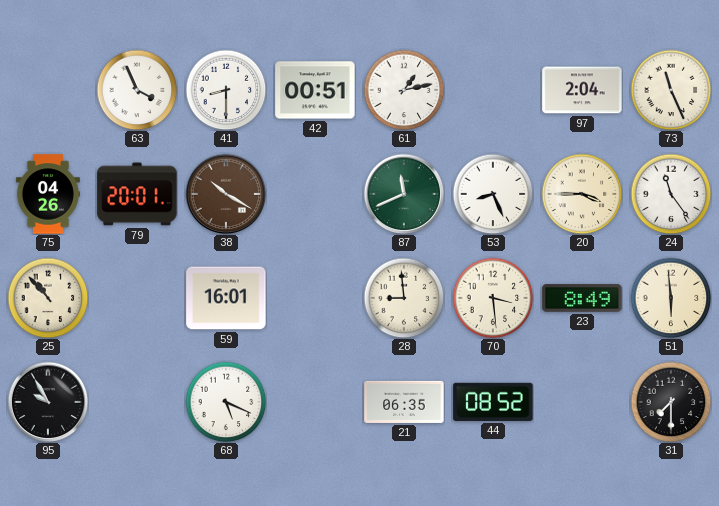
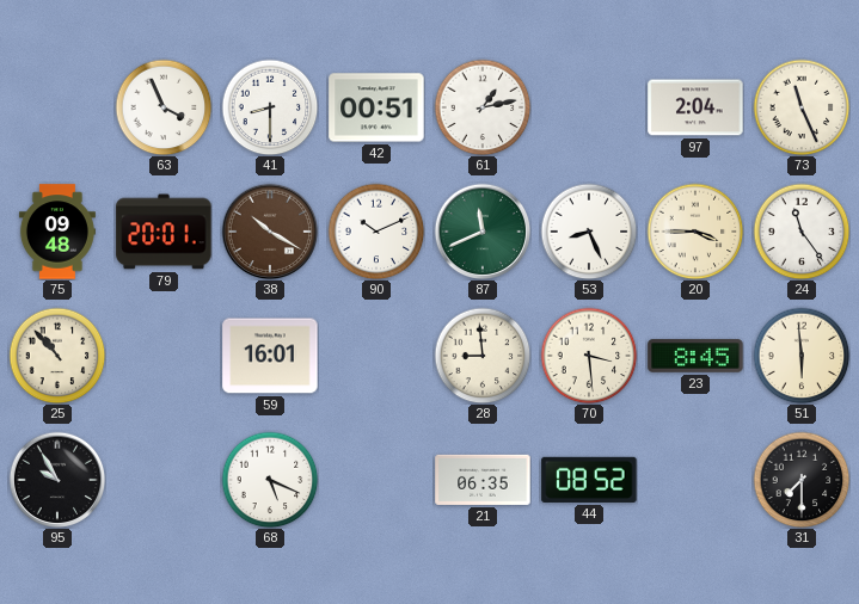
75: 04:26 -> 09:48
90: none -> 10:11
23: 8:49 -> 8:45
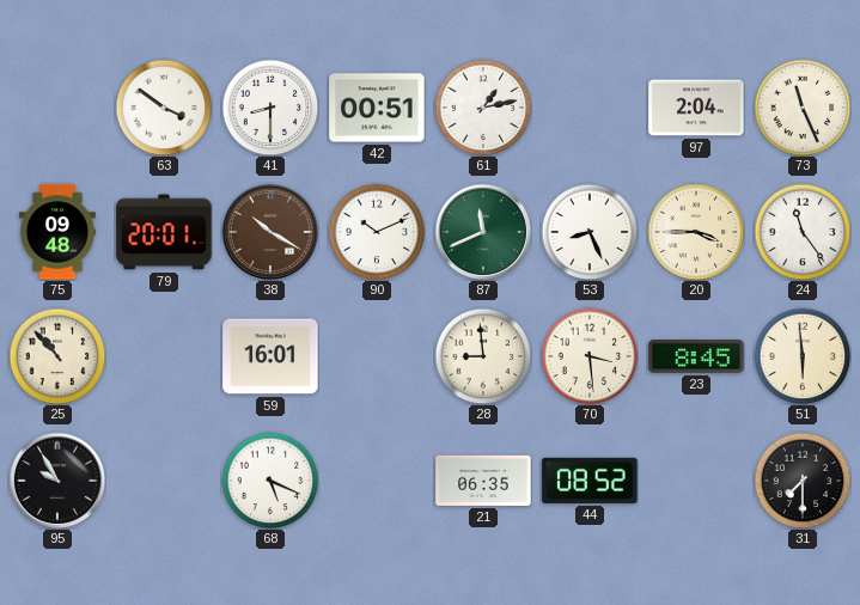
63: 3:56 -> 3:51
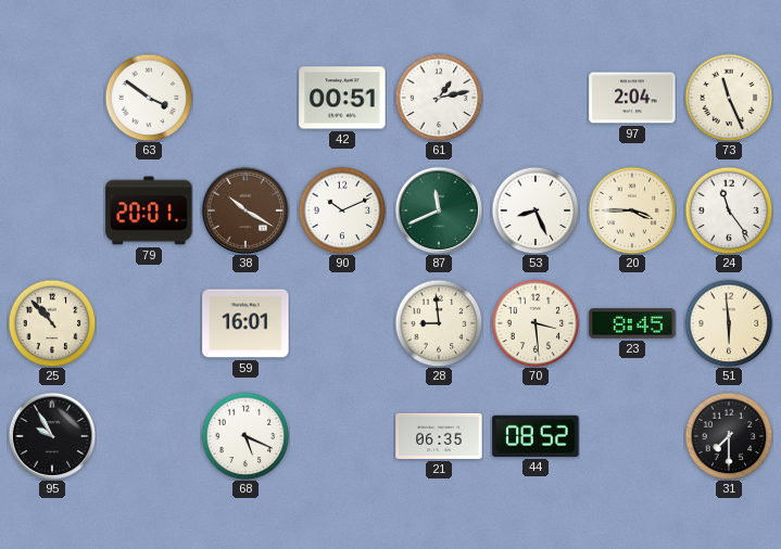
41: 8:30 -> none
75: 09:48 -> none
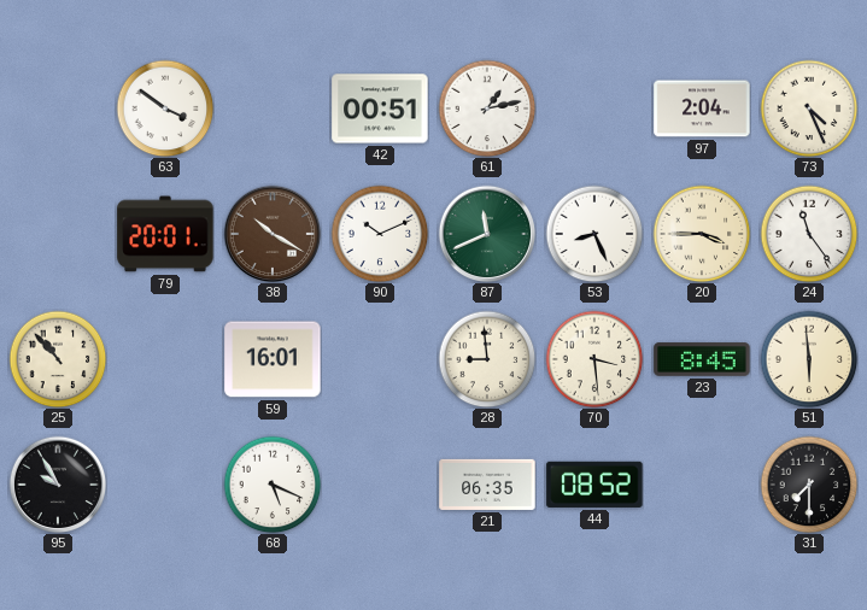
73: 11:26 -> 4:26
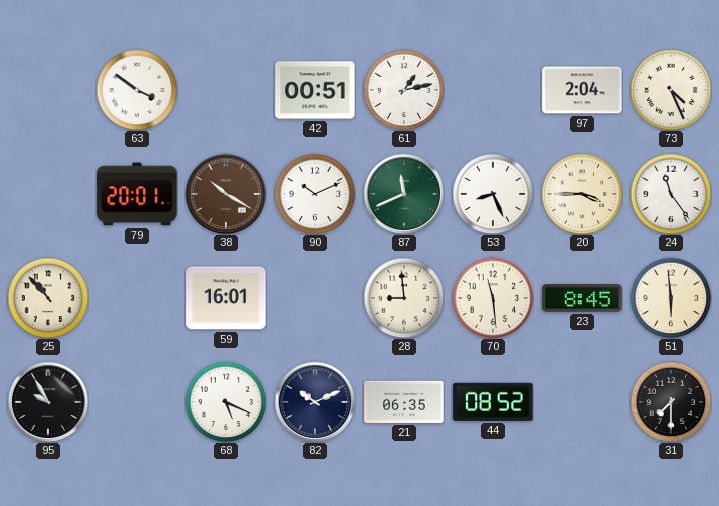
70: 3:29 -> 11:29
82: none -> 10:11
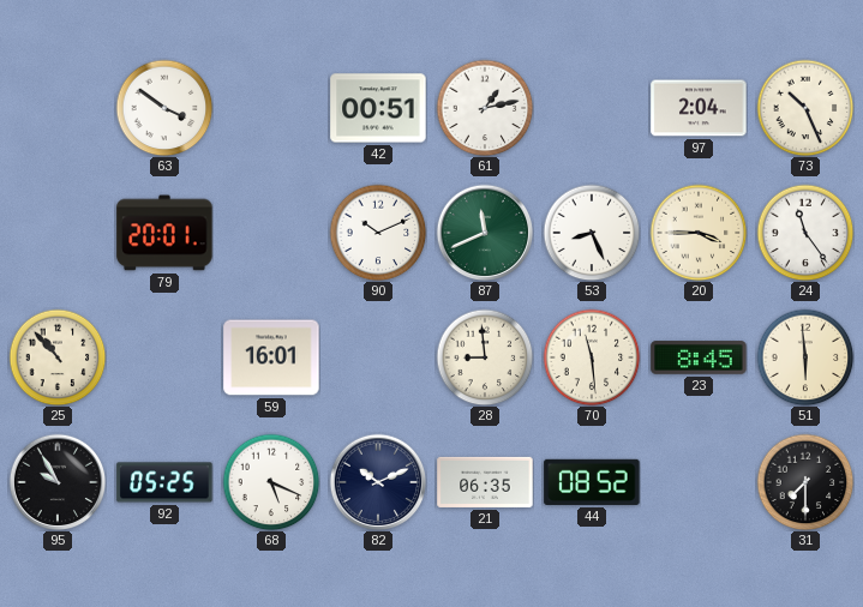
73: 4:26 -> 10:26
38: 10:20 -> none
92: none -> 05:25
